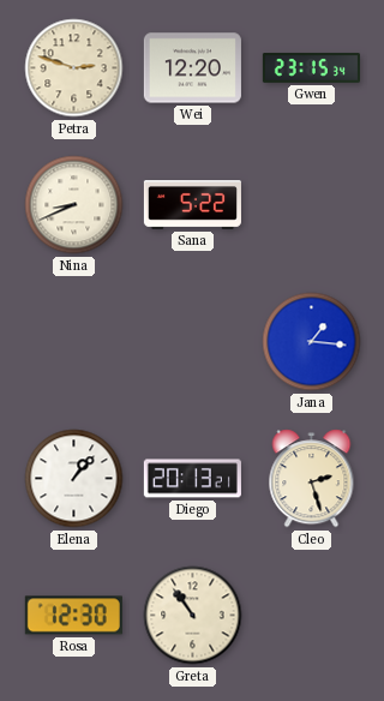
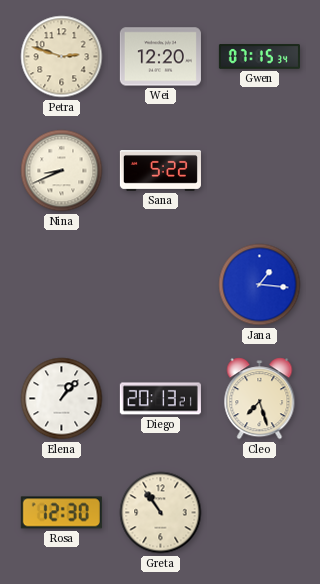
Gwen: 23:15 -> 07:15
Cleo: 2:27 -> 7:27
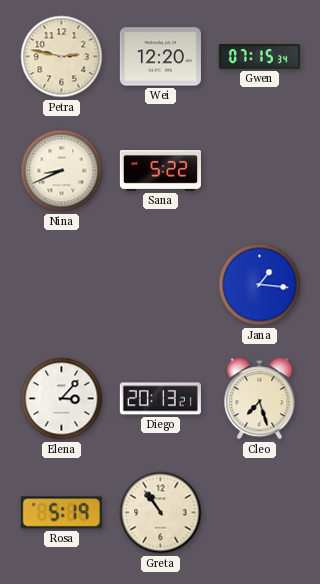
Petra: 2:48 -> 2:47
Elena: 1:07 -> 3:07
Rosa: 12:30 -> 5:19
